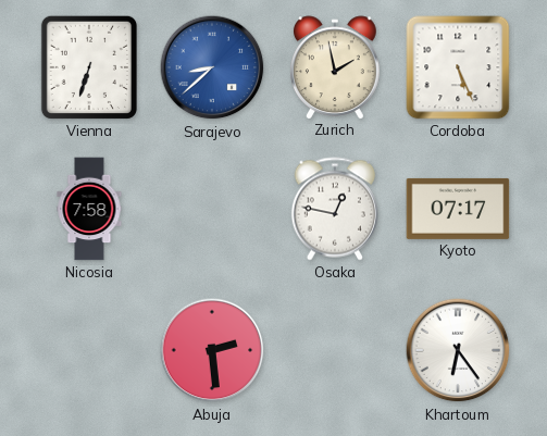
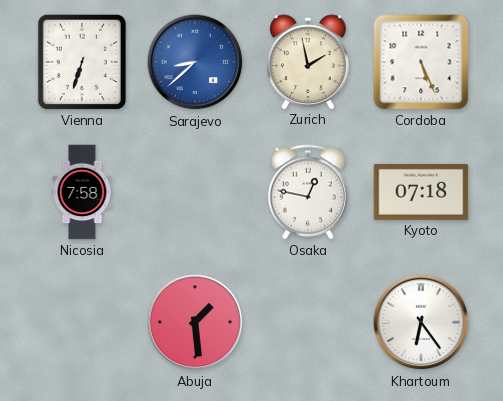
Kyoto: 07:17 -> 07:18
Abuja: 2:29 -> 1:29
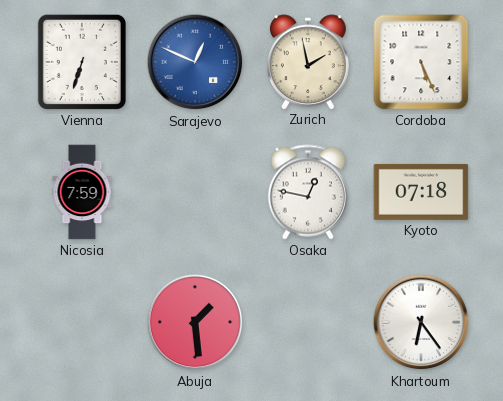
Sarajevo: 8:38 -> 12:49
Nicosia: 7:58 -> 7:59
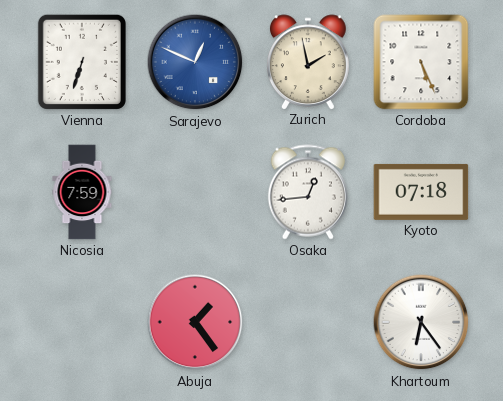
Osaka: 12:47 -> 12:44
Abuja: 1:29 -> 1:24
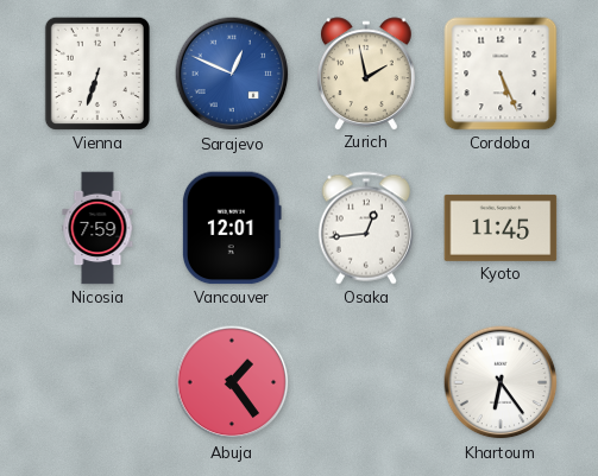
Vancouver: none -> 12:01
Kyoto: 07:18 -> 11:45
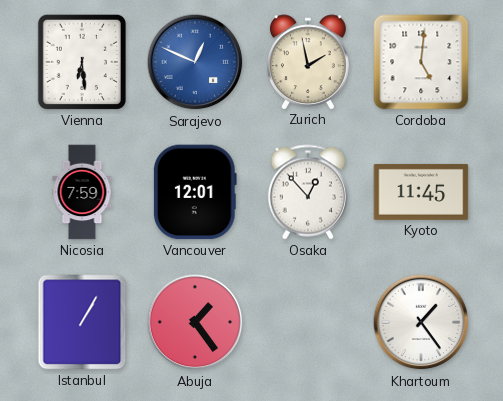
Vienna: 6:33 -> 6:29
Cordoba: 5:26 -> 5:01
Osaka: 12:44 -> 12:53
Istanbul: none -> 1:05
Khartoum: 6:24 -> 1:24
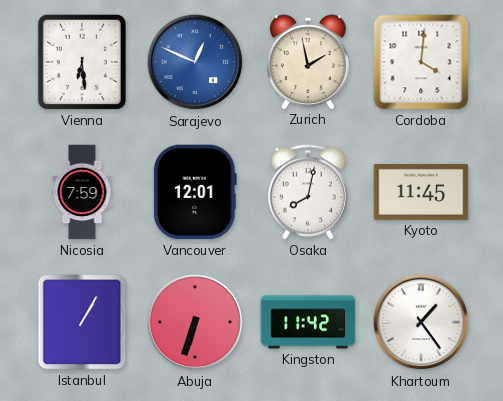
Cordoba: 5:01 -> 4:01
Osaka: 12:53 -> 8:02
Abuja: 1:24 -> 6:33
Kingston: none -> 11:42
